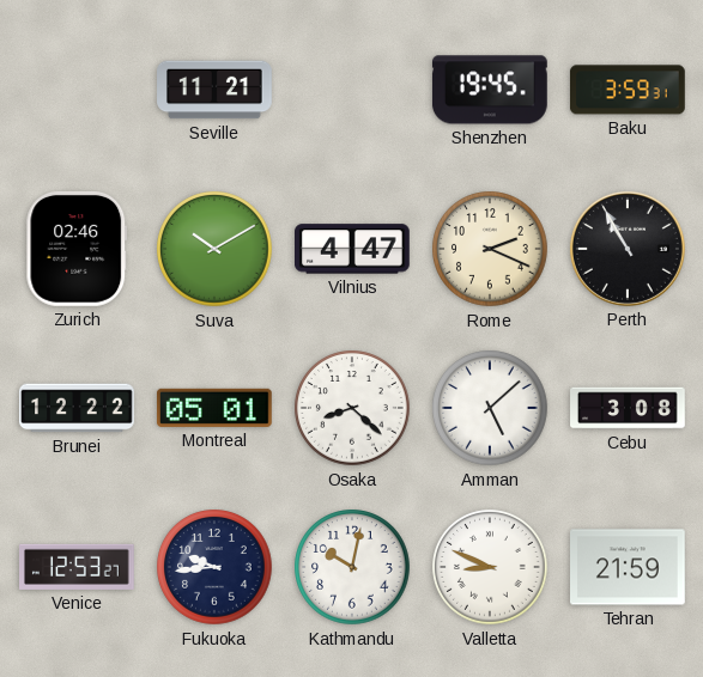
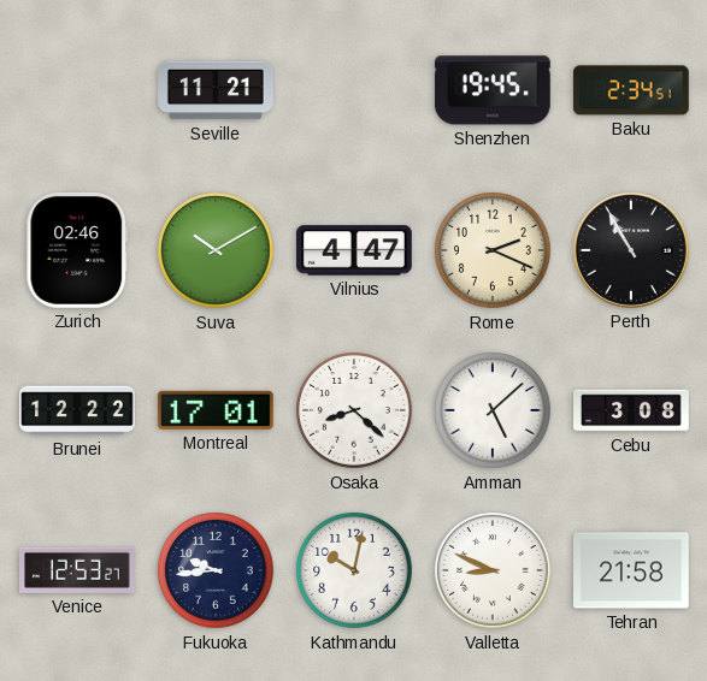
Baku: 3:59 -> 2:34
Montreal: 05:01 -> 17:01
Tehran: 21:59 -> 21:58
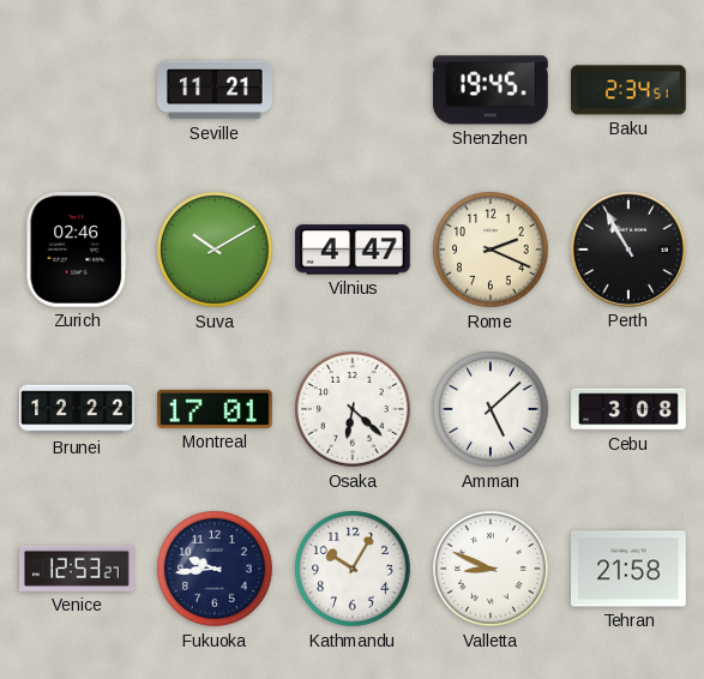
Osaka: 8:22 -> 6:22
Kathmandu: 10:02 -> 10:05
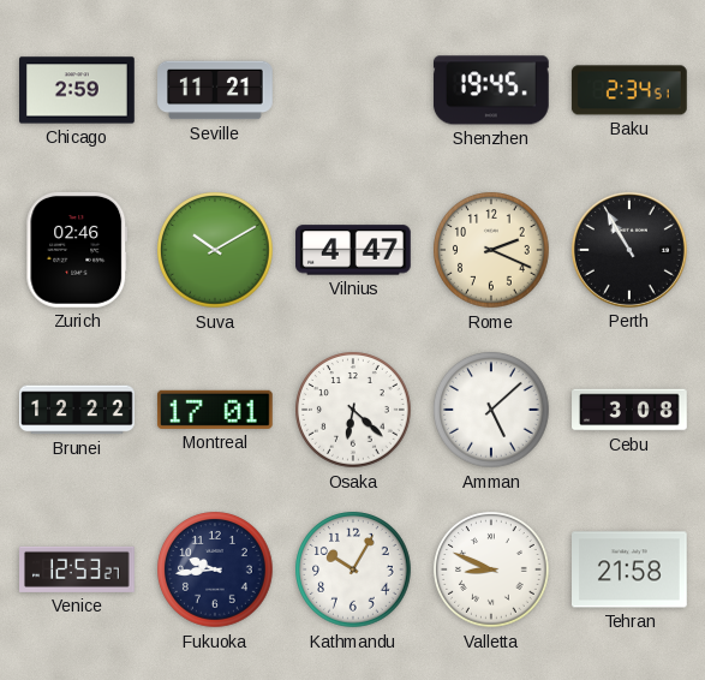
Chicago: none -> 2:59
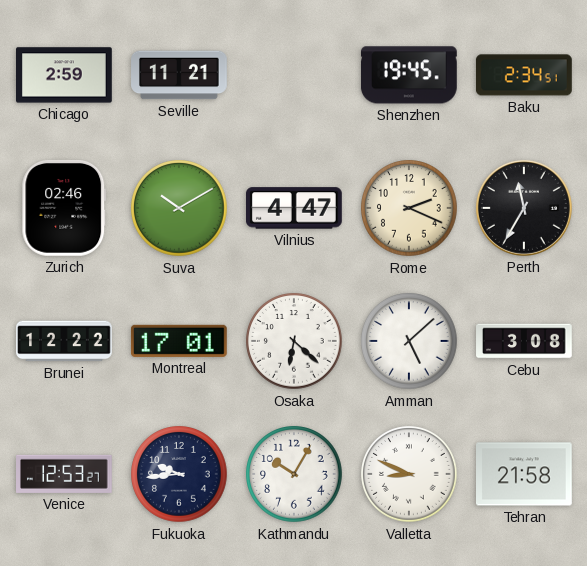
Perth: 10:55 -> 11:35
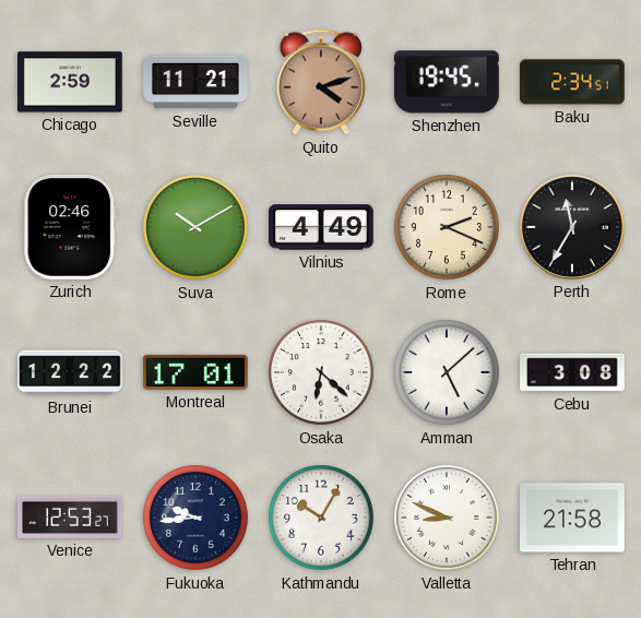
Quito: none -> 4:12
Vilnius: 4:47 -> 4:49
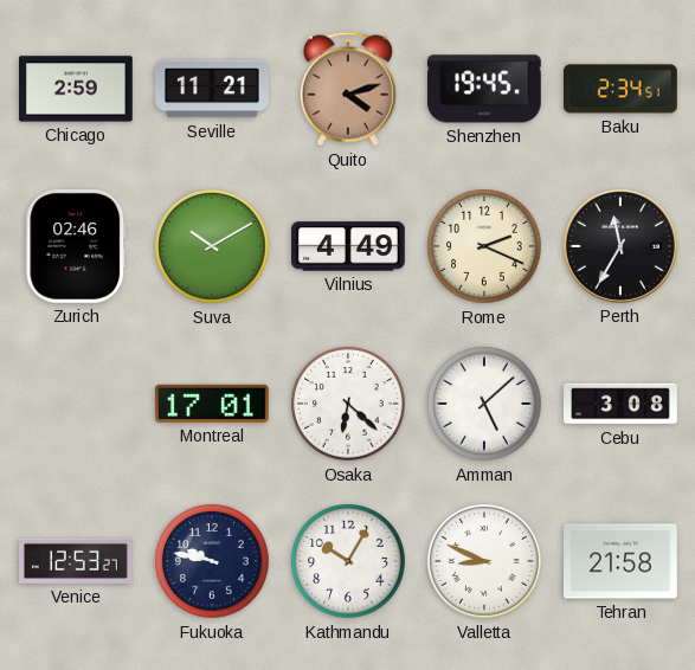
Brunei: 12:22 -> none
Fukuoka: 9:44 -> 9:47
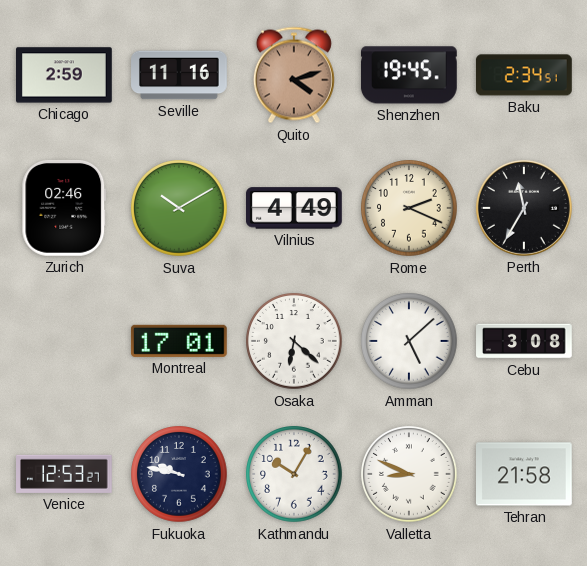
Seville: 11:21 -> 11:16
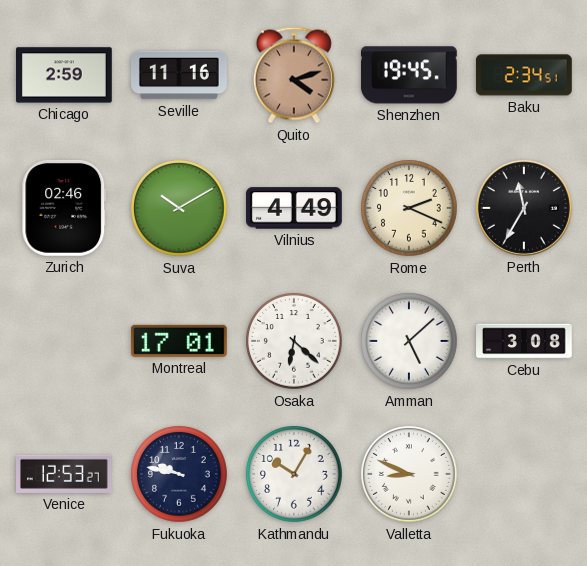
Tehran: 21:58 -> none
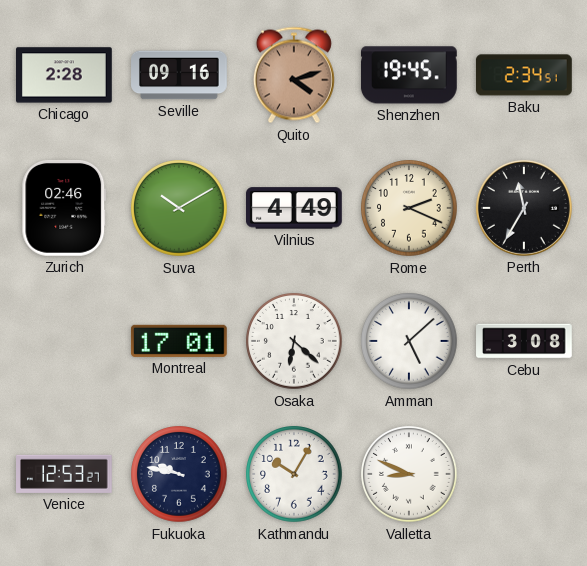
Chicago: 2:59 -> 2:28
Seville: 11:16 -> 09:16
